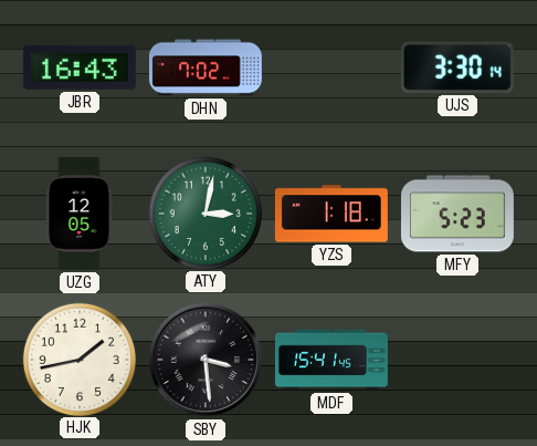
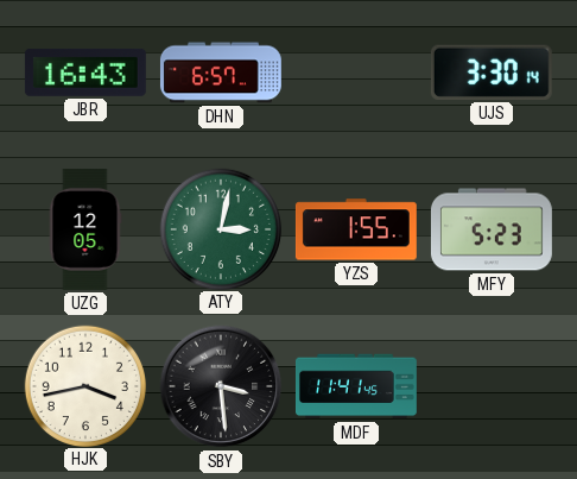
DHN: 7:02 -> 6:57
YZS: 1:18 -> 1:55
HJK: 1:43 -> 3:43
MDF: 15:41 -> 11:41
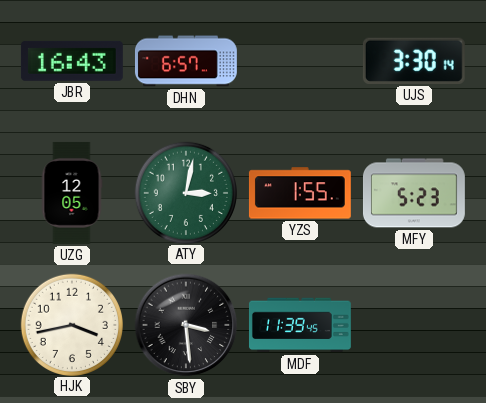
MDF: 11:41 -> 11:39
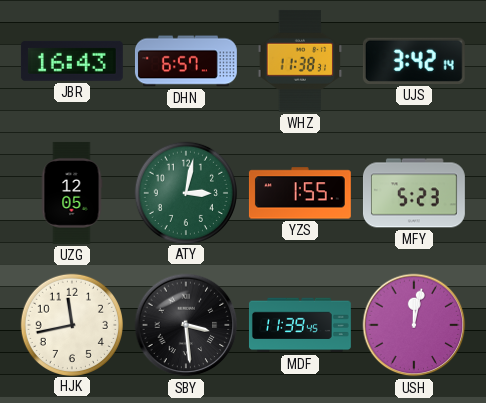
WHZ: none -> 11:38
UJS: 3:30 -> 3:42
HJK: 3:43 -> 11:43
USH: none -> 12:02
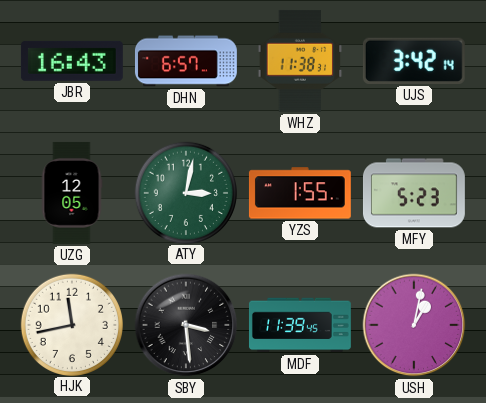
USH: 12:02 -> 1:02
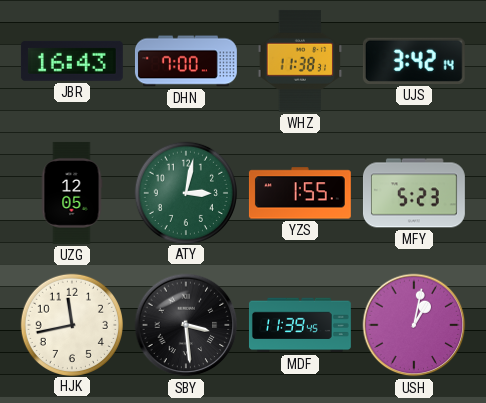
DHN: 6:57 -> 7:00
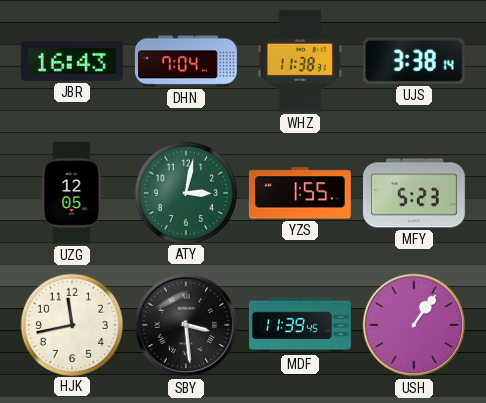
DHN: 7:00 -> 7:04
UJS: 3:42 -> 3:38
USH: 1:02 -> 1:06
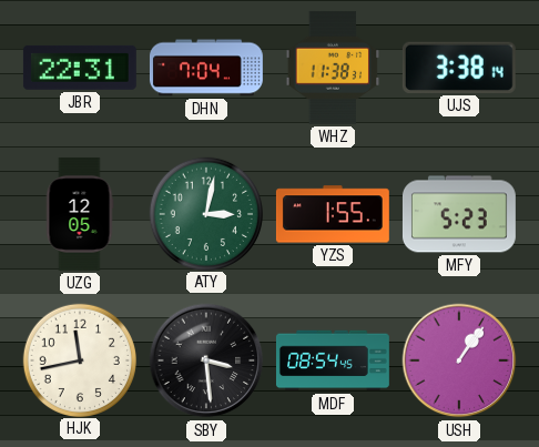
JBR: 16:43 -> 22:31
MDF: 11:39 -> 08:54
